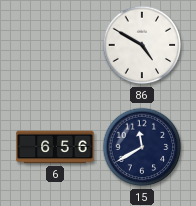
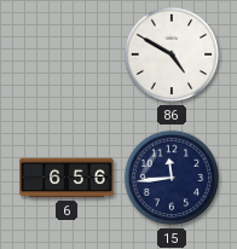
15: 11:40 -> 11:44
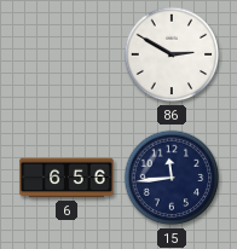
86: 4:50 -> 2:50
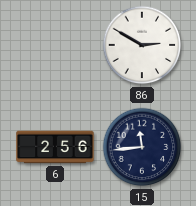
6: 6:56 -> 2:56
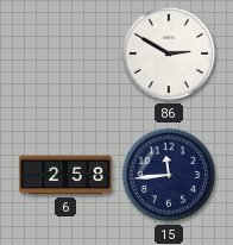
6: 2:56 -> 2:58
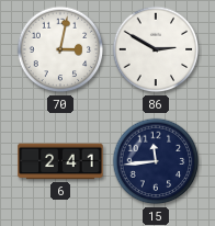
70: none -> 3:02
6: 2:58 -> 2:41
